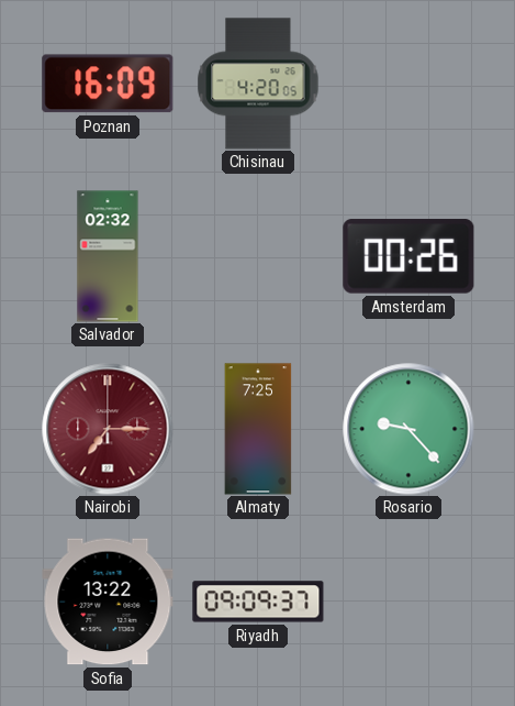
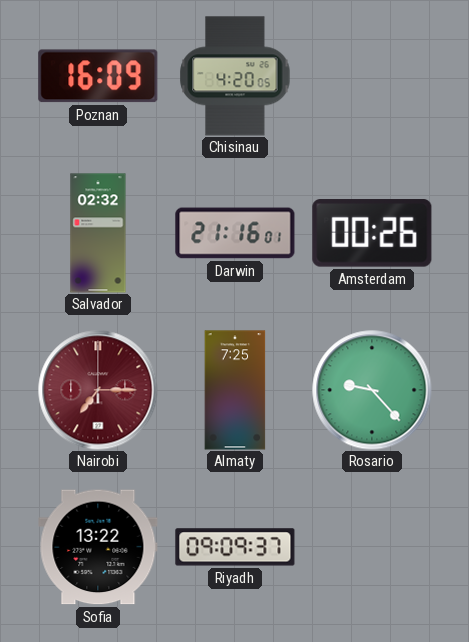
Darwin: none -> 21:16
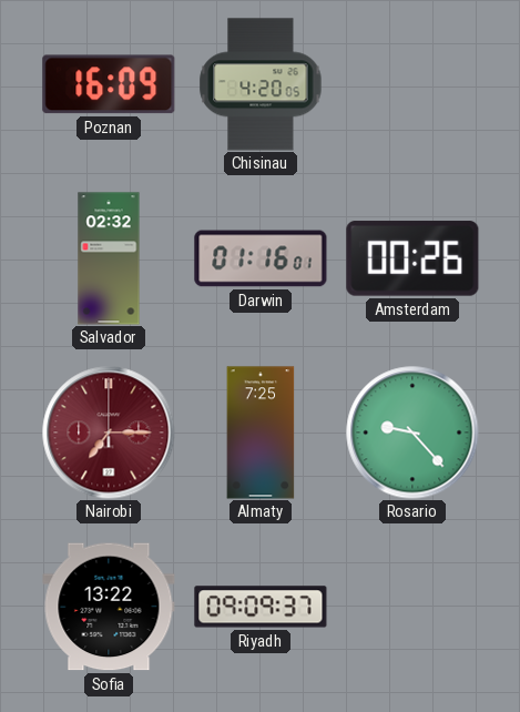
Darwin: 21:16 -> 01:16
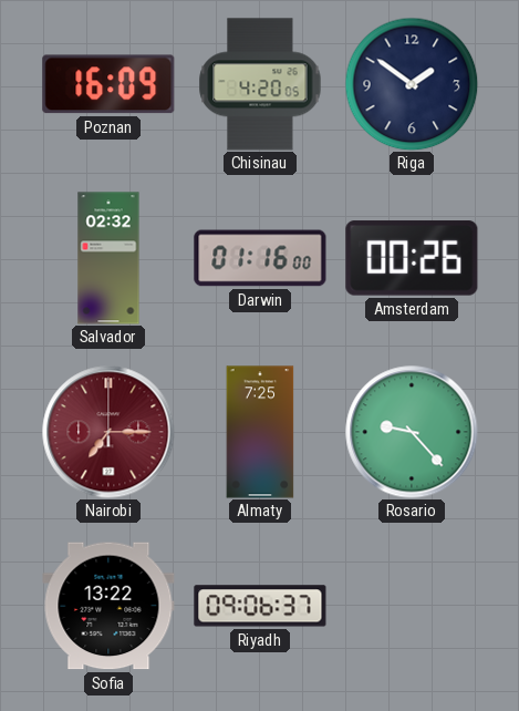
Riga: none -> 1:51
Darwin: 01:16:01 -> 01:16:00
Riyadh: 09:09 -> 09:06
